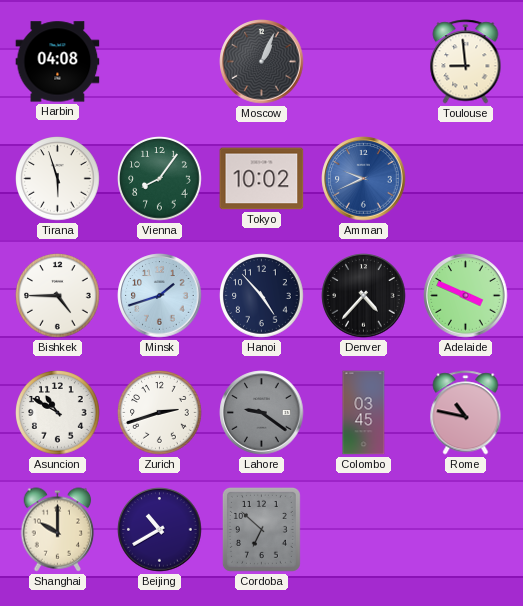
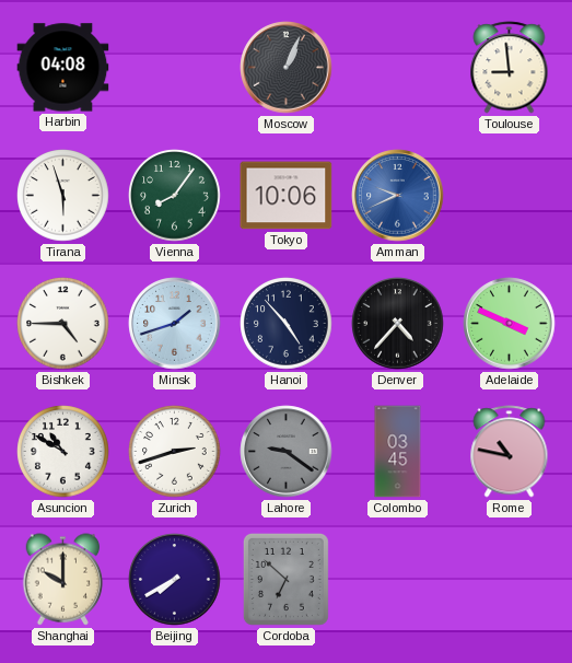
Tokyo: 10:02 -> 10:06
Beijing: 10:40 -> 7:40
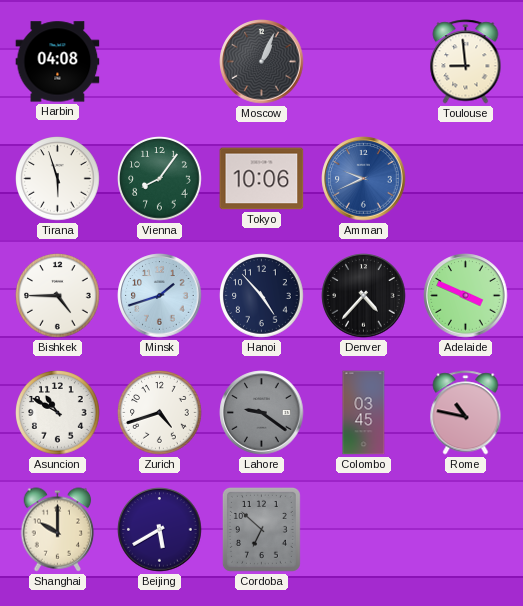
Zurich: 2:42 -> 4:42
Beijing: 7:40 -> 5:40
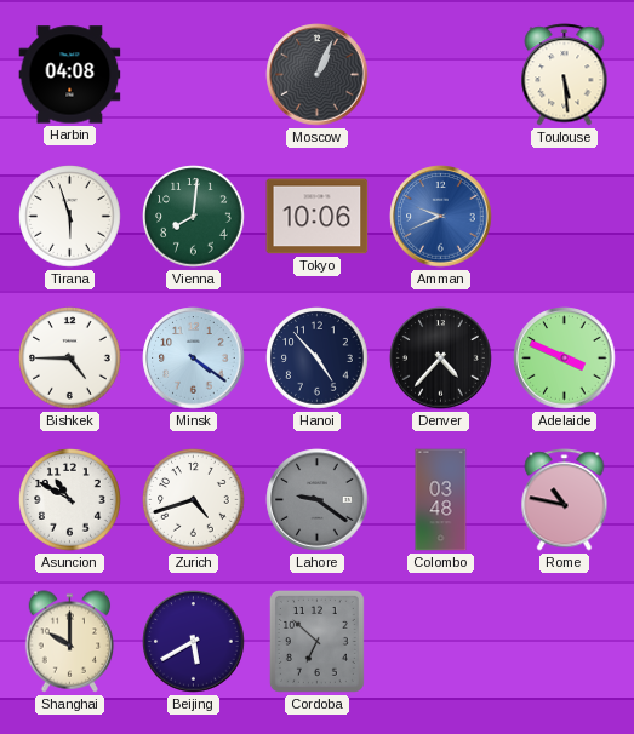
Toulouse: 8:59 -> 5:29
Vienna: 8:06 -> 8:01
Minsk: 1:42 -> 4:21
Colombo: 03:45 -> 03:48
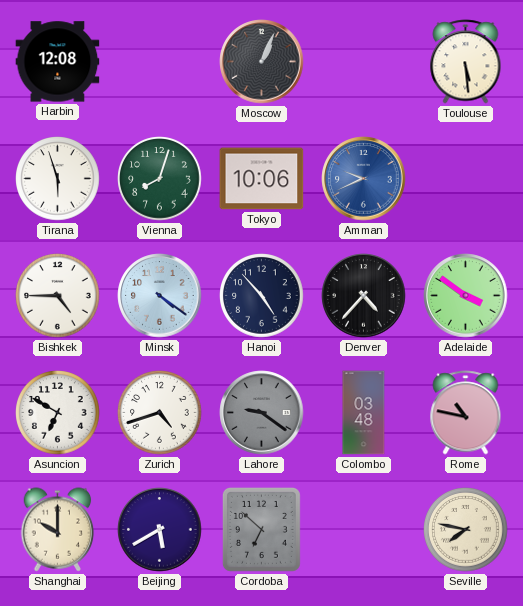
Harbin: 04:08 -> 12:08
Vienna: 8:01 -> 8:03
Adelaide: 3:49 -> 3:51
Asuncion: 10:50 -> 6:50
Seville: none -> 7:47
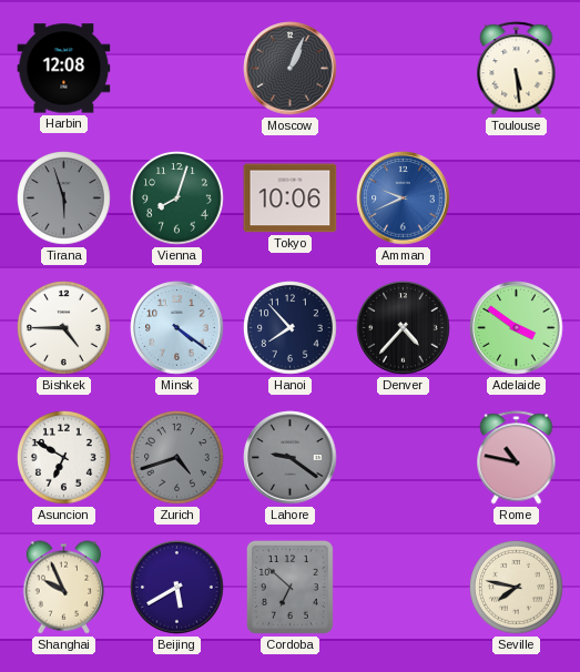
Tirana dial: white -> grey
Hanoi: 4:53 -> 7:53
Zurich dial: white -> grey
Colombo: 03:48 -> none
Shanghai: 10:00 -> 9:56
